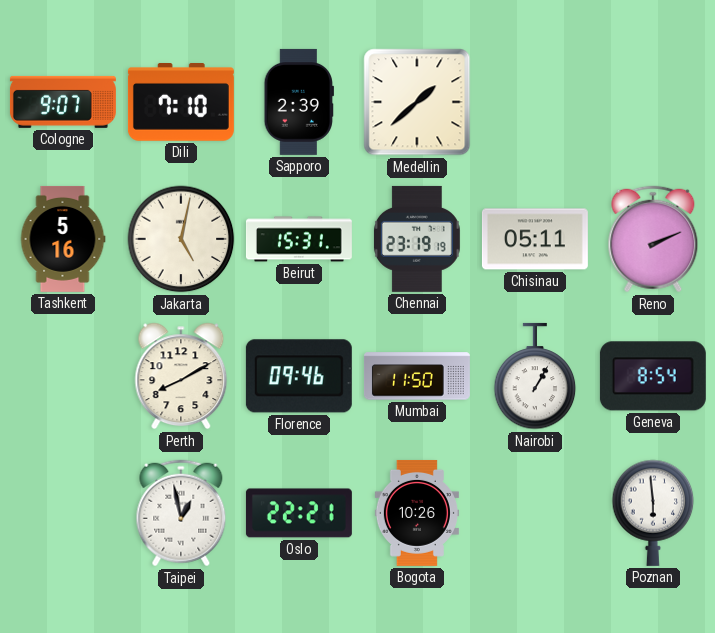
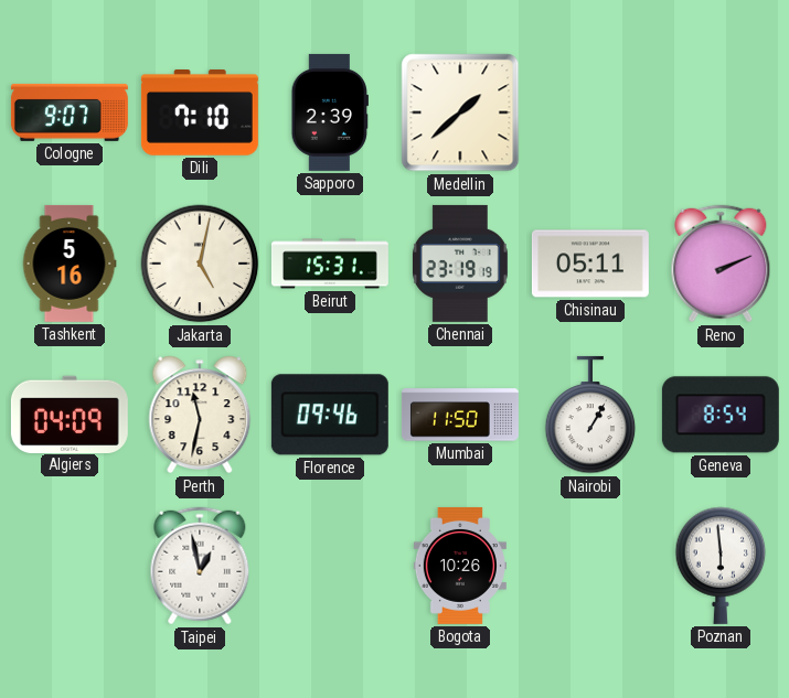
Algiers: none -> 04:09
Perth: 8:10 -> 11:32
Oslo: 22:21 -> none
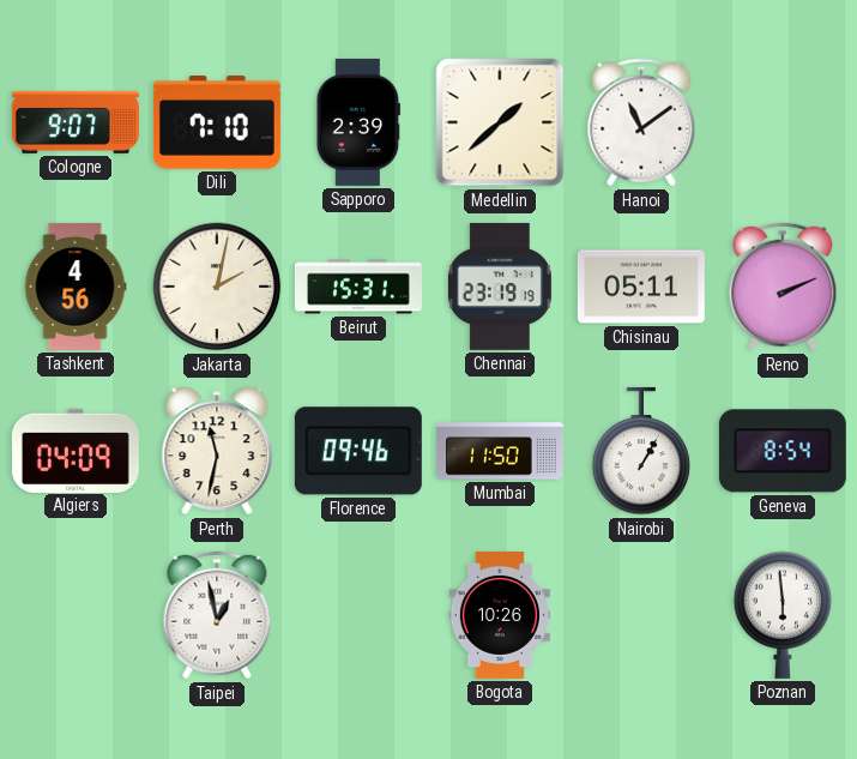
Hanoi: none -> 11:09
Tashkent: 5:16 -> 4:56
Jakarta: 5:02 -> 2:02
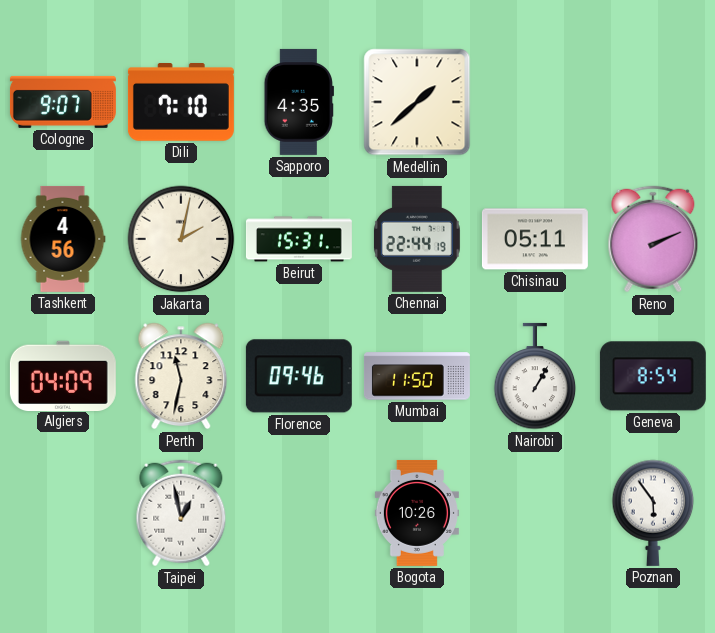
Sapporo: 2:39 -> 4:35
Hanoi: 11:09 -> none
Chennai: 23:19 -> 22:44
Poznan: 5:59 -> 5:54
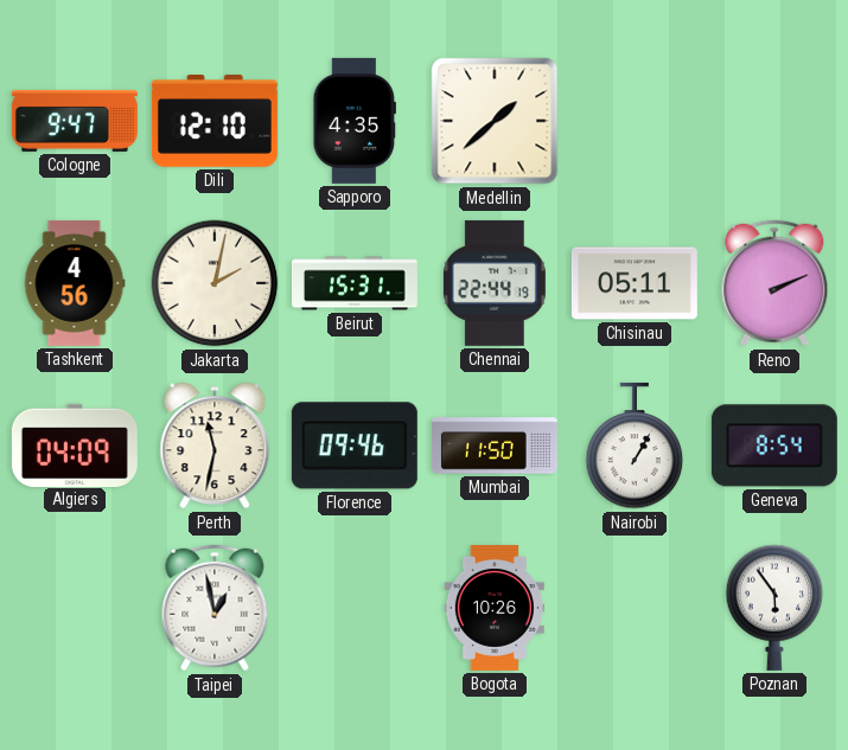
Cologne: 9:07 -> 9:47
Dili: 7:10 -> 12:10
